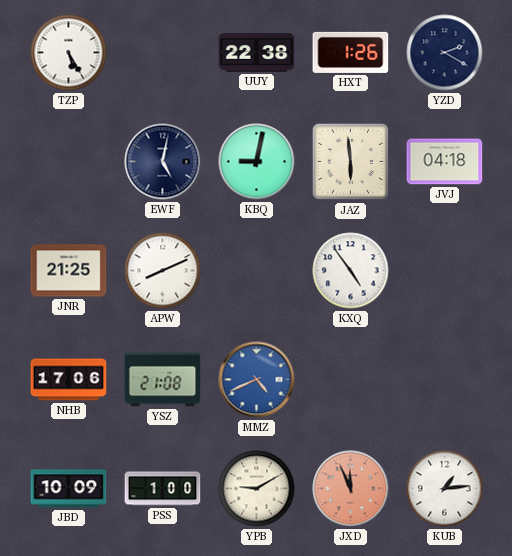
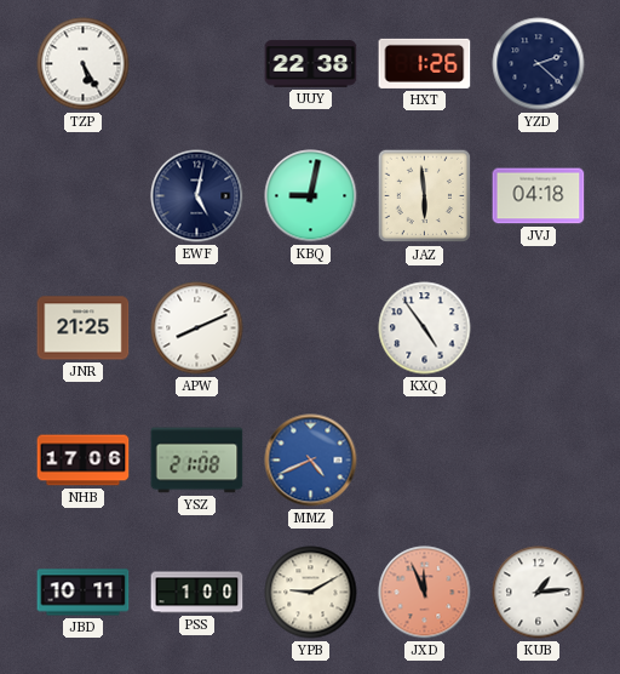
YZD: 2:20 -> 2:22
JBD: 10:09 -> 10:11
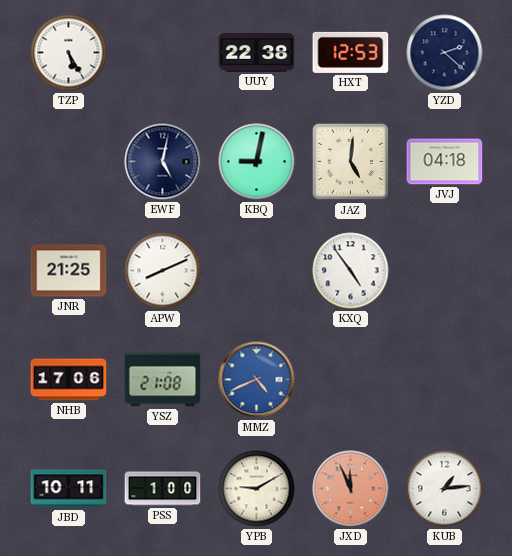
HXT: 1:26 -> 12:53
JAZ: 5:59 -> 5:01
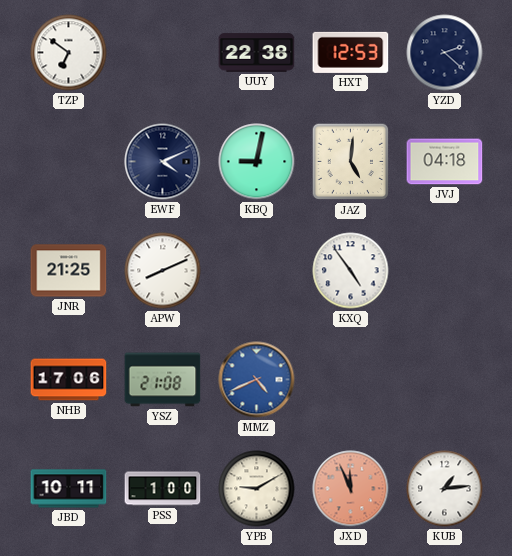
TZP: 5:25 -> 6:51
EWF: 5:02 -> 4:11
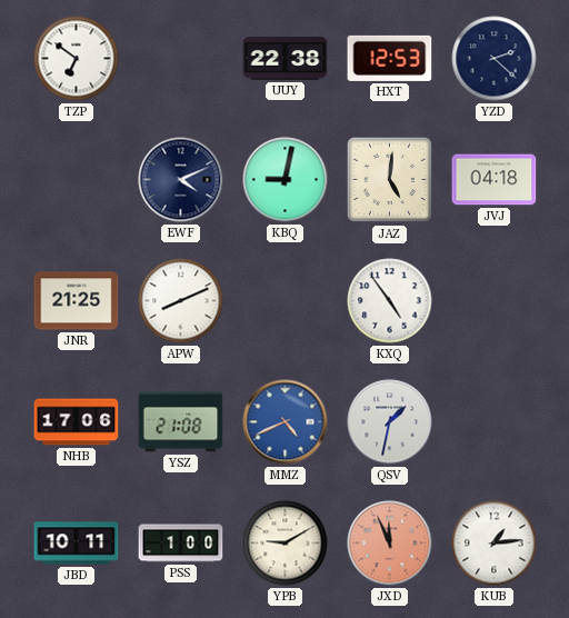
QSV: none -> 1:32
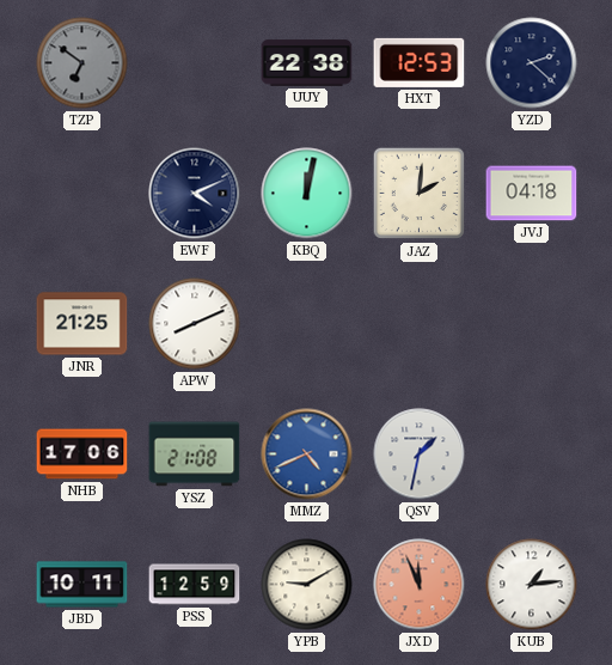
TZP dial: white -> grey
KBQ: 9:02 -> 12:02
JAZ: 5:01 -> 2:01
KXQ: 4:54 -> none
PSS: 1:00 -> 12:59
